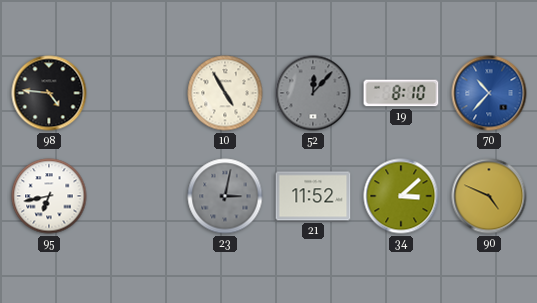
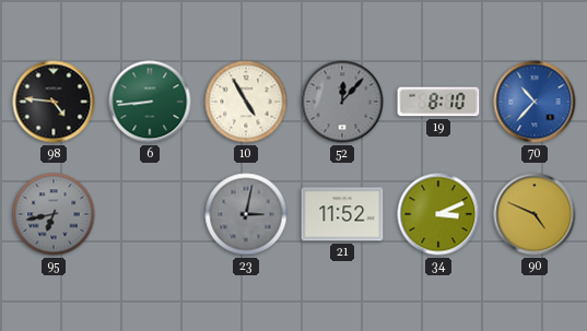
6: none -> 8:44
95 dial: white -> grey
34: 3:08 -> 3:11
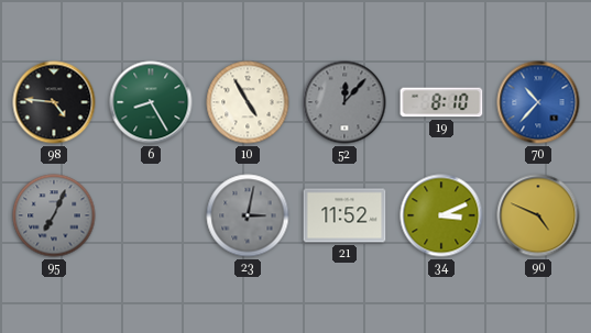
6: 8:44 -> 8:25
95: 6:43 -> 7:04
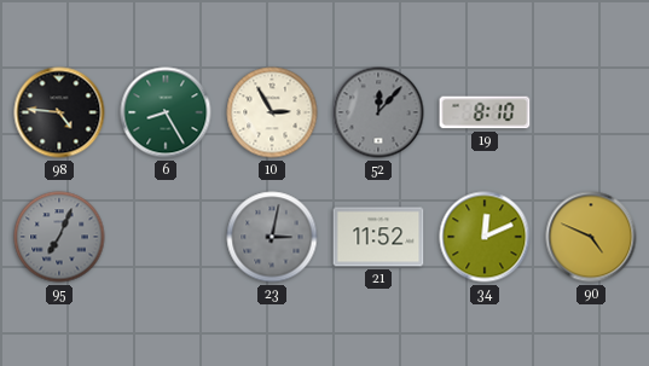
10: 4:55 -> 2:55
70: 10:37 -> none
34: 3:11 -> 12:11
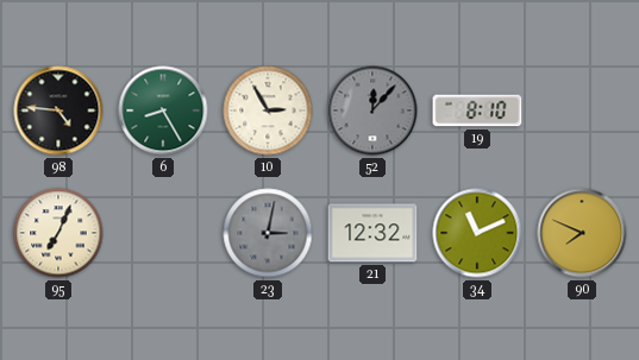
95 dial: grey -> cream
21: 11:52 -> 12:32
34: 12:11 -> 11:11
90: 4:49 -> 7:49
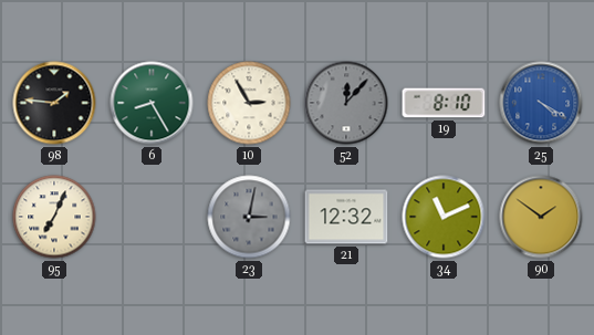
98: 4:46 -> 1:46
25: none -> 4:20
90: 7:49 -> 1:51
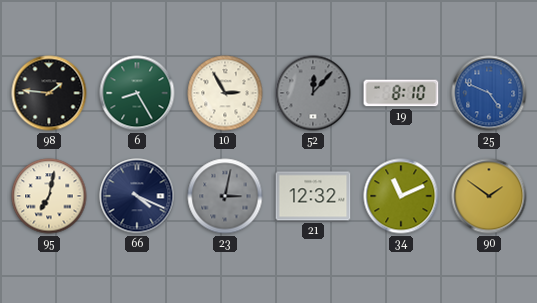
25: 4:20 -> 4:49
95: 7:04 -> 7:02
66: none -> 4:19
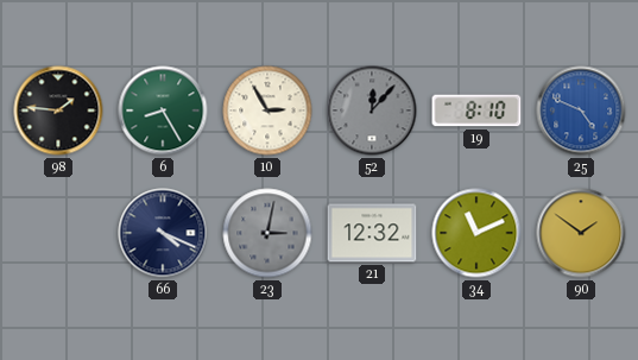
95: 7:02 -> none
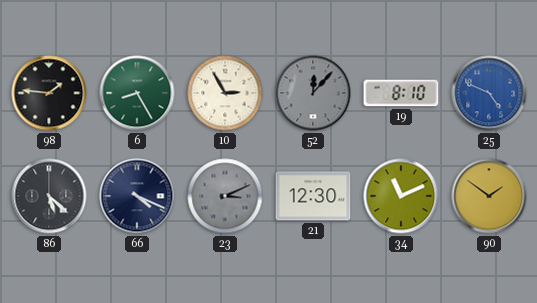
86: none -> 5:22
23: 3:02 -> 3:11
21: 12:32 -> 12:30
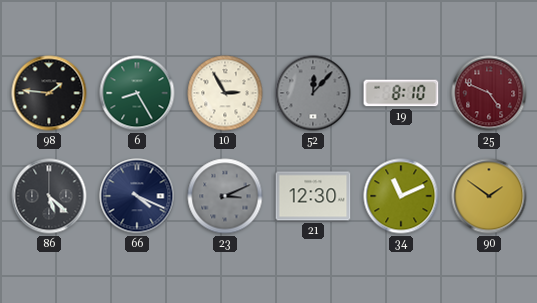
25 dial: blue -> burgundy
